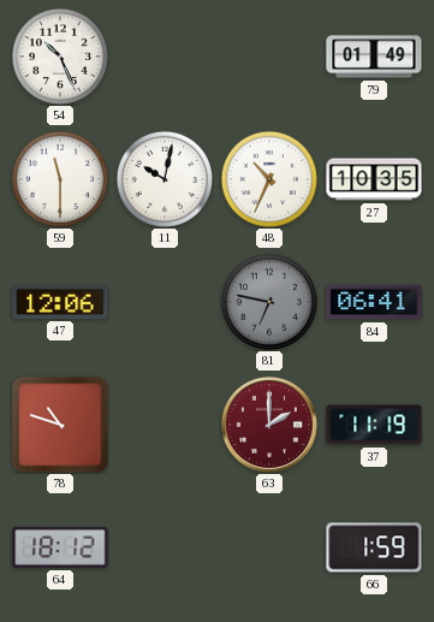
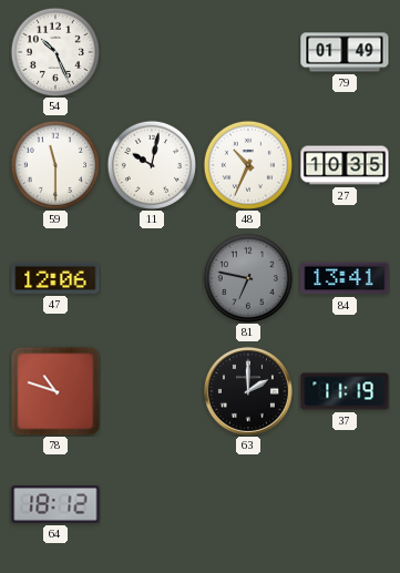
84: 06:41 -> 13:41
63 dial: burgundy -> black
66: 1:59 -> none
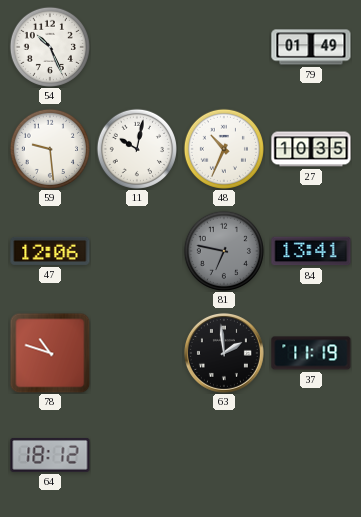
59: 11:30 -> 9:29
63: 2:00 -> 1:59
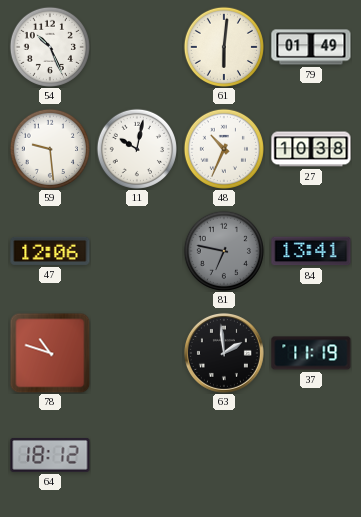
61: none -> 6:01
27: 10:35 -> 10:38
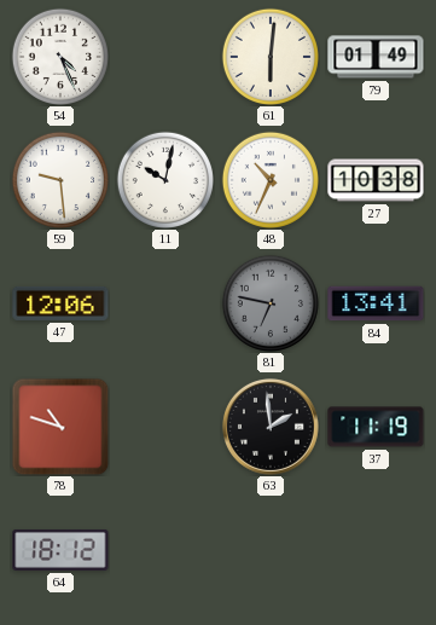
54: 10:26 -> 4:26
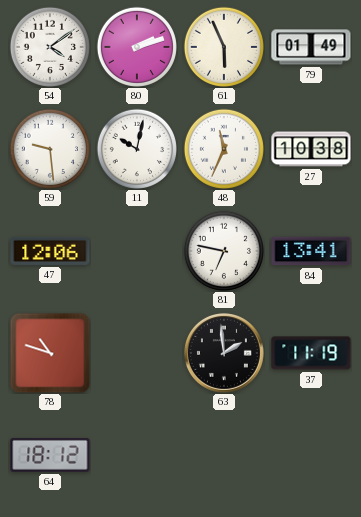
54: 4:26 -> 4:09
80: none -> 2:12
61: 6:01 -> 5:56
48: 10:34 -> 11:34
81 dial: grey -> white
